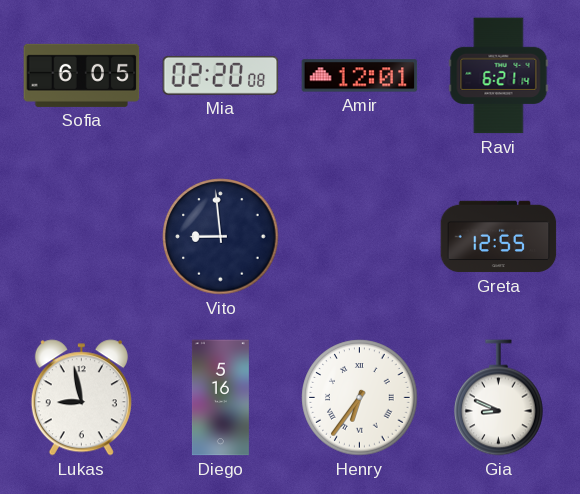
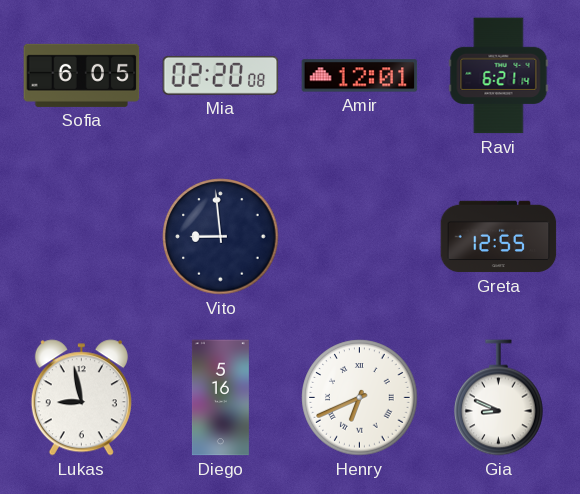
Henry: 6:36 -> 6:41
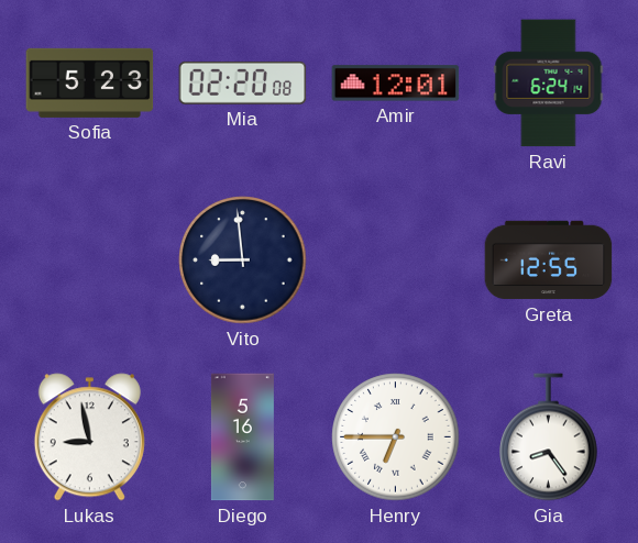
Sofia: 6:05 -> 5:23
Ravi: 6:21 -> 6:24
Henry: 6:41 -> 6:45
Gia: 8:49 -> 8:24
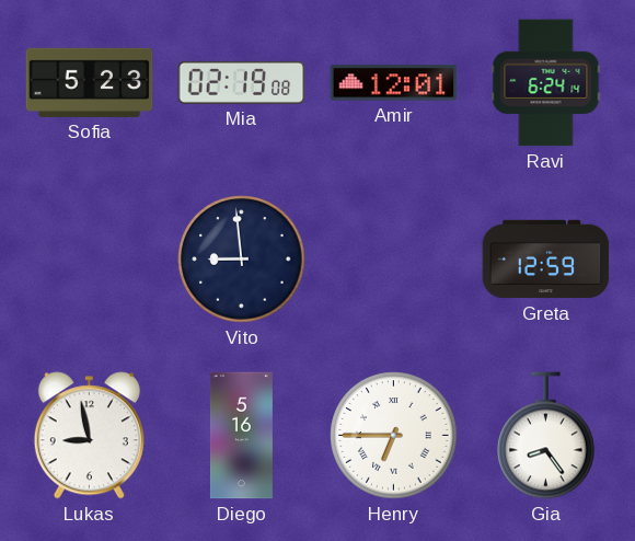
Mia: 02:20 -> 02:19
Greta: 12:55 -> 12:59
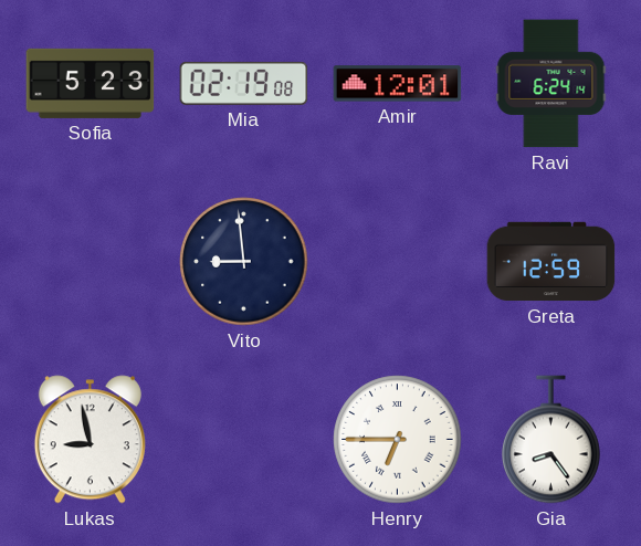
Diego: 5:16 -> none
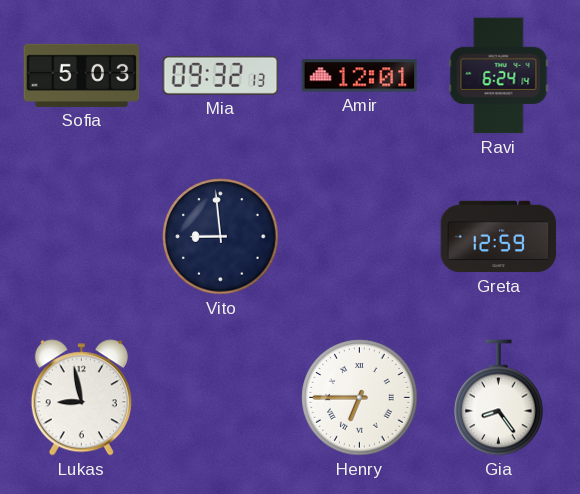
Sofia: 5:23 -> 5:03
Mia: 02:19 -> 09:32
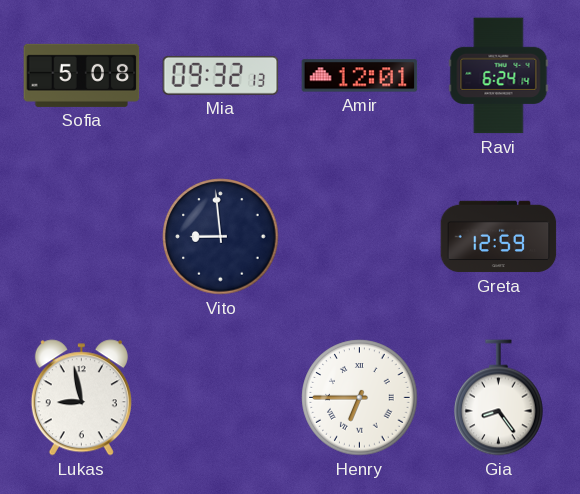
Sofia: 5:03 -> 5:08
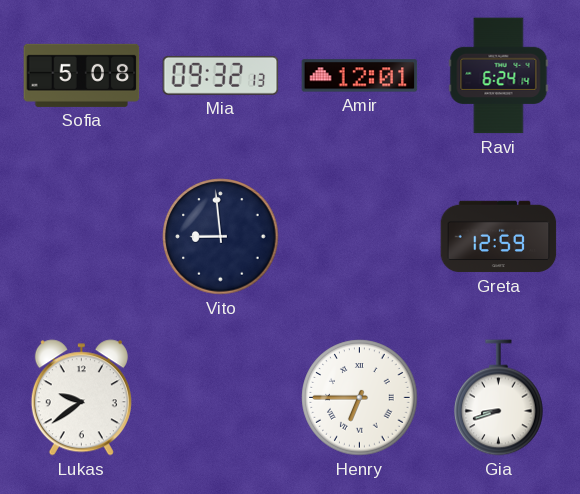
Lukas: 8:58 -> 9:39
Gia: 8:24 -> 8:42
